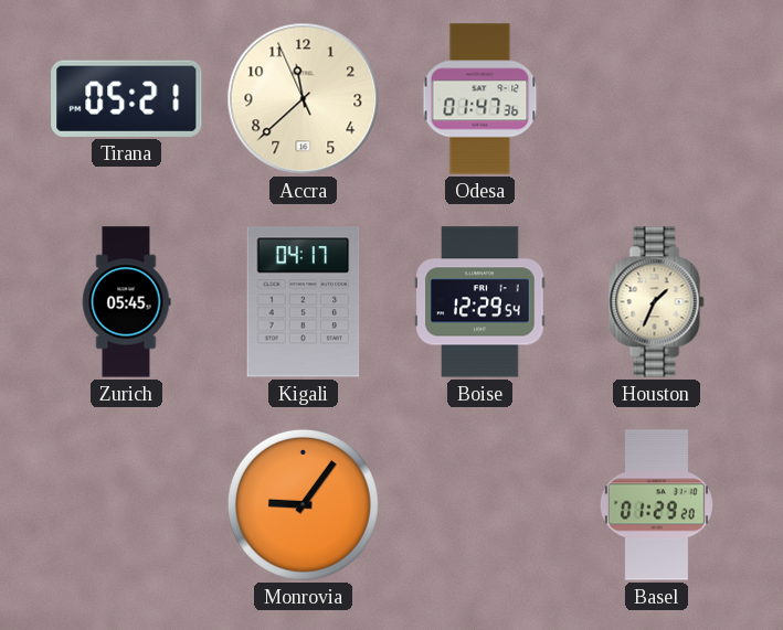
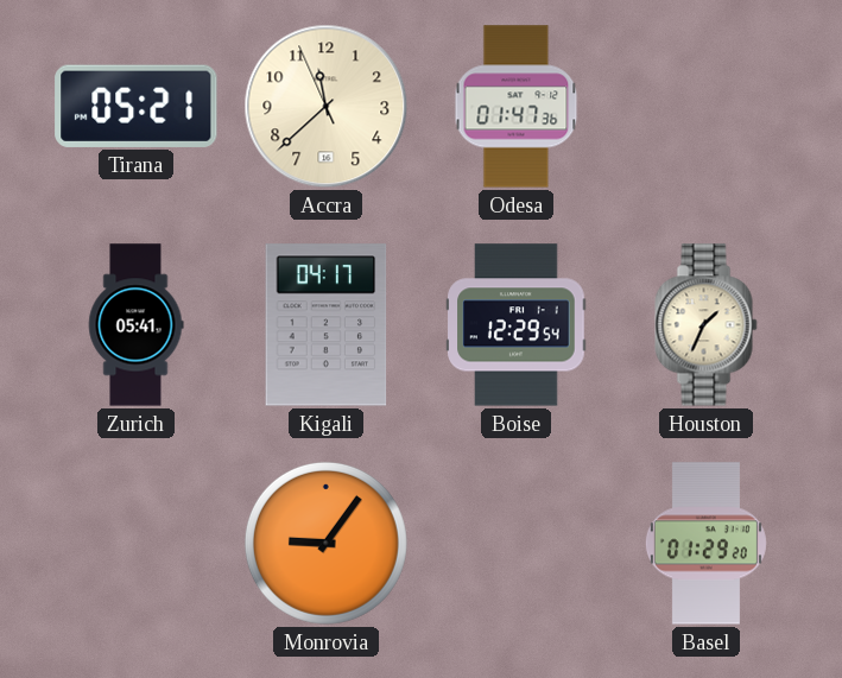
Zurich: 05:45 -> 05:41
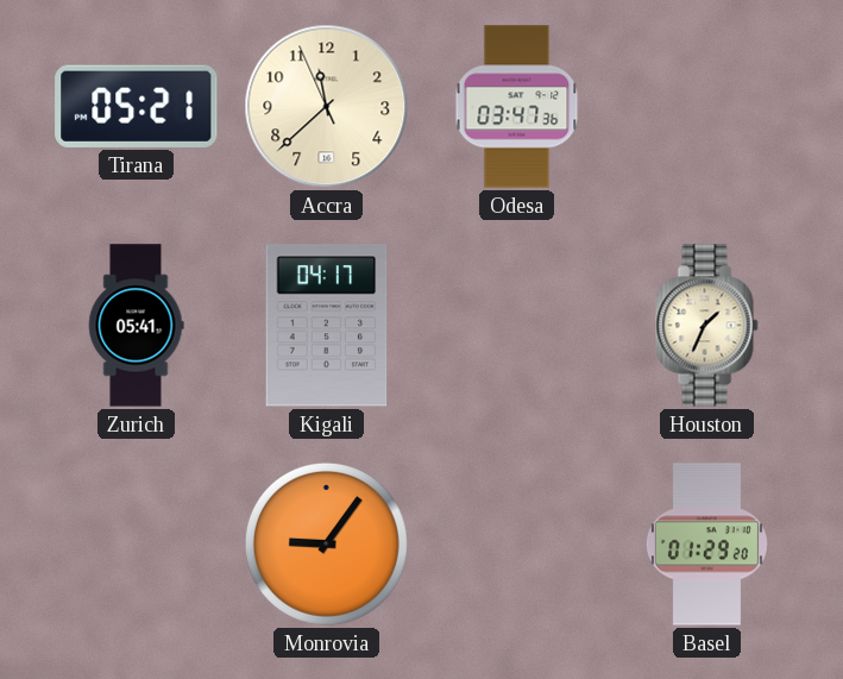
Odesa: 01:47 -> 03:47
Boise: 12:29 -> none
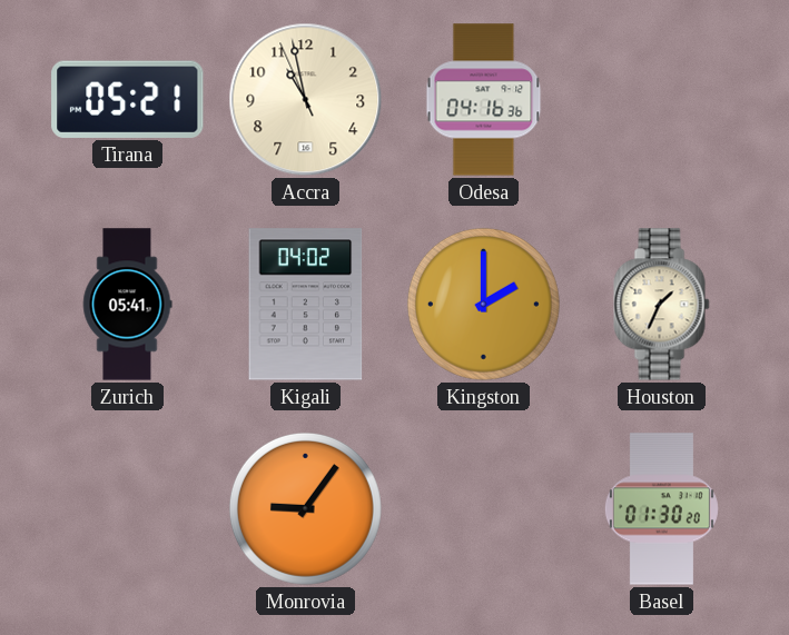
Accra: 11:37 -> 10:57
Odesa: 03:47 -> 04:16
Kigali: 04:17 -> 04:02
Kingston: none -> 2:00
Basel: 01:29 -> 01:30
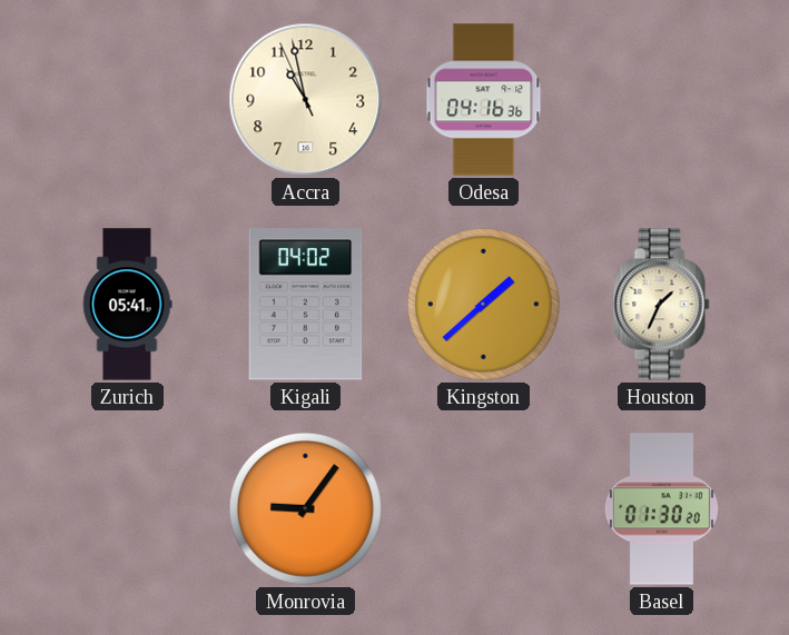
Tirana: 05:21 -> none
Kingston: 2:00 -> 1:38
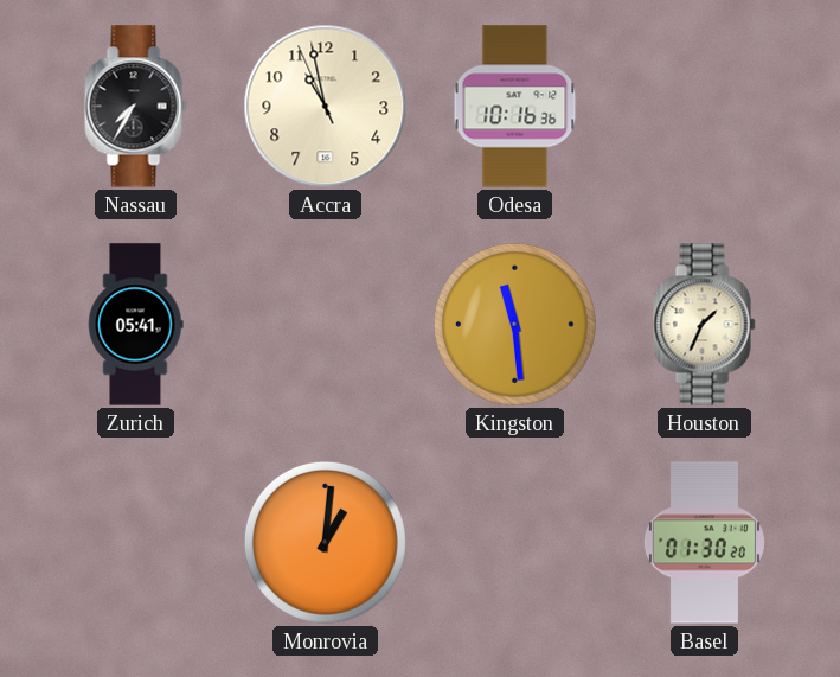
Nassau: none -> 7:35
Odesa: 04:16 -> 10:16
Kigali: 04:02 -> none
Kingston: 1:38 -> 11:29
Monrovia: 9:06 -> 1:01
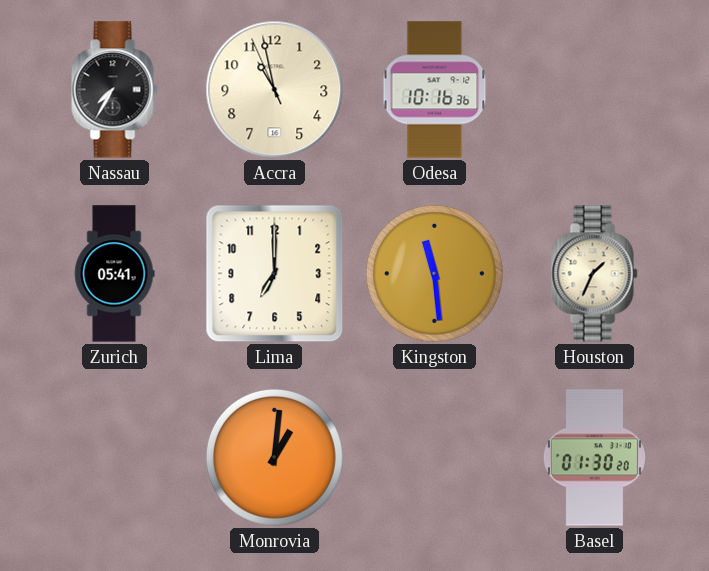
Lima: none -> 7:00
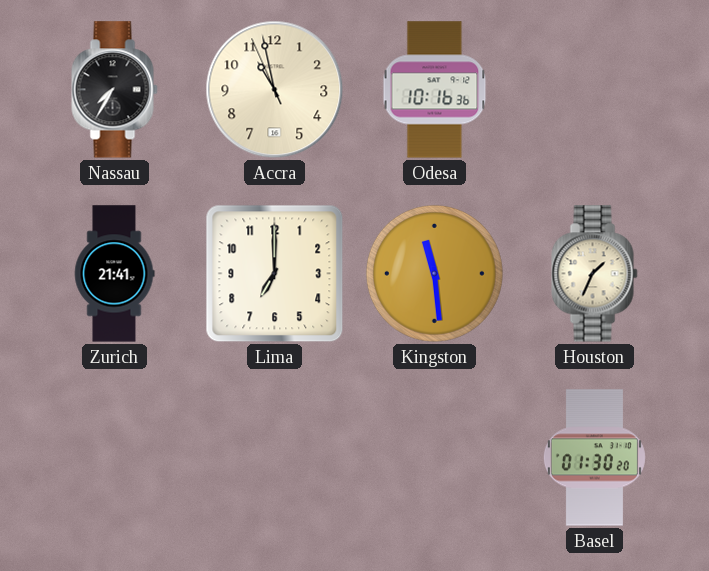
Zurich: 05:41 -> 21:41
Monrovia: 1:01 -> none
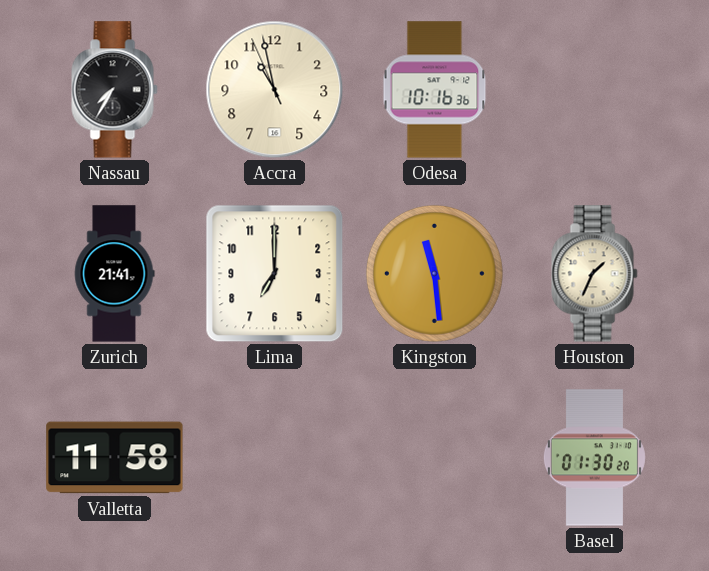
Valletta: none -> 11:58
